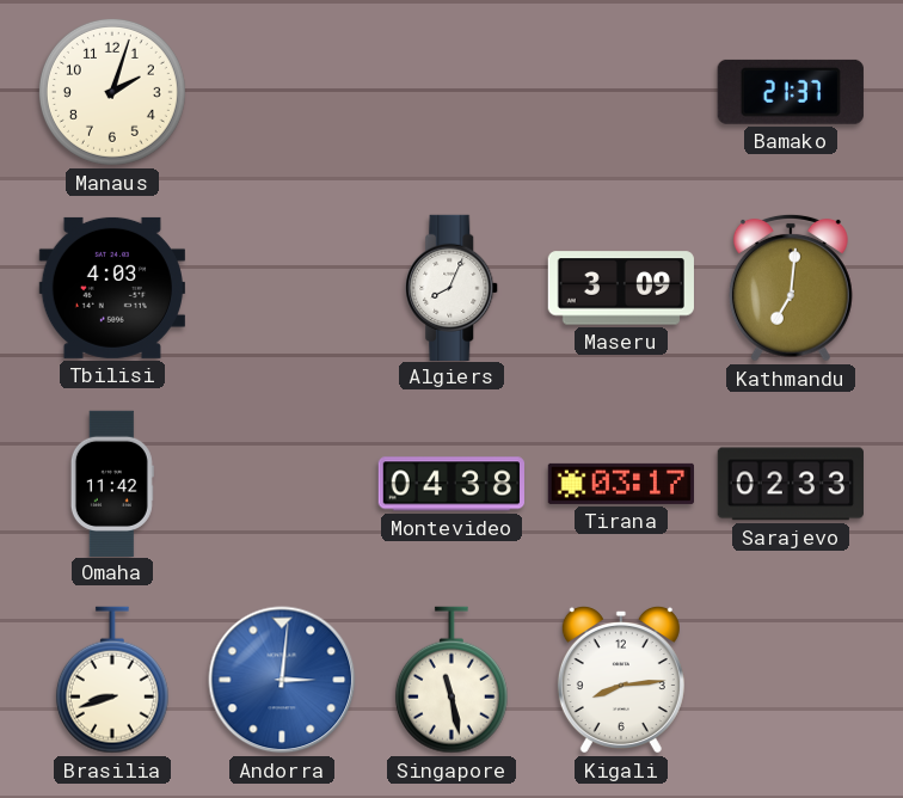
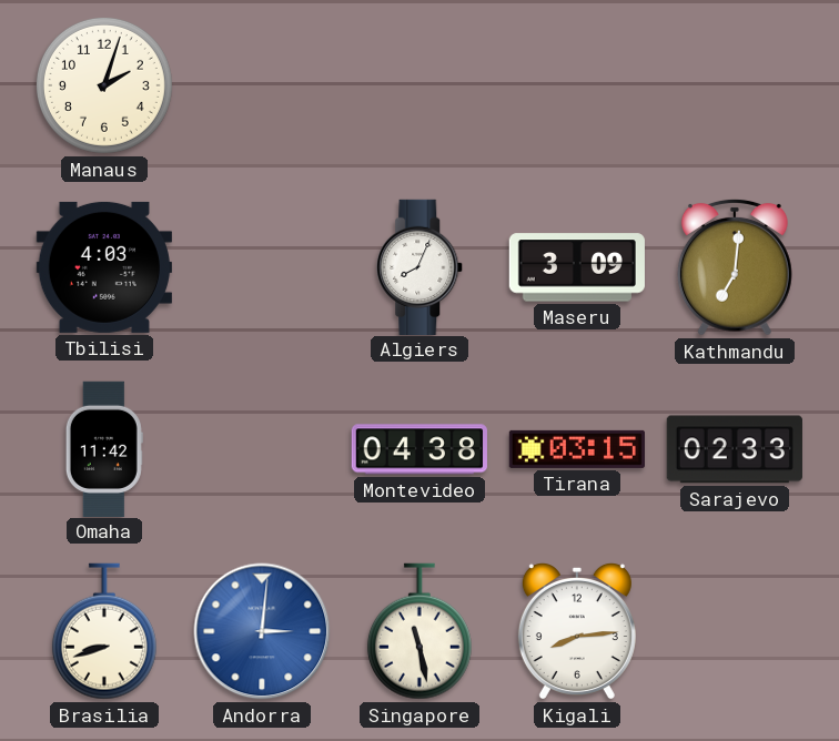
Bamako: 21:37 -> none
Tirana: 03:17 -> 03:15
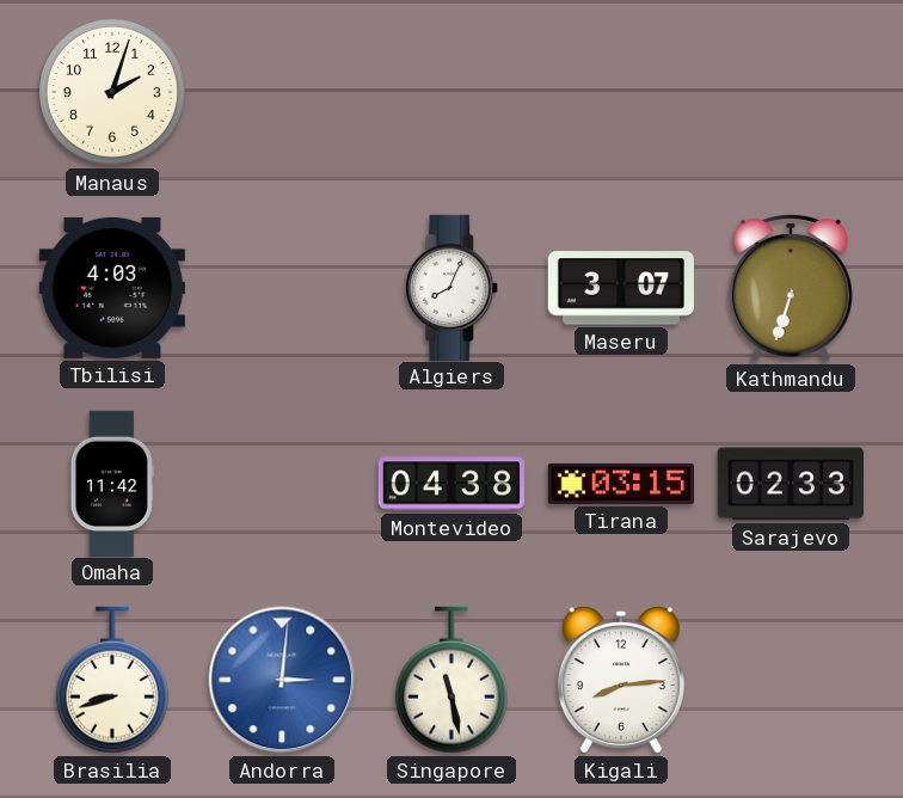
Maseru: 3:09 -> 3:07
Kathmandu: 7:01 -> 6:33
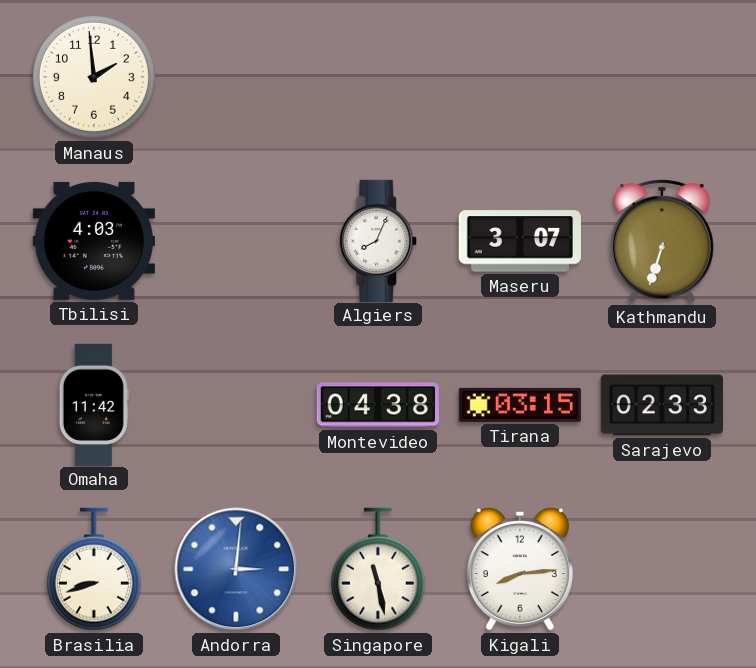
Manaus: 2:03 -> 1:59
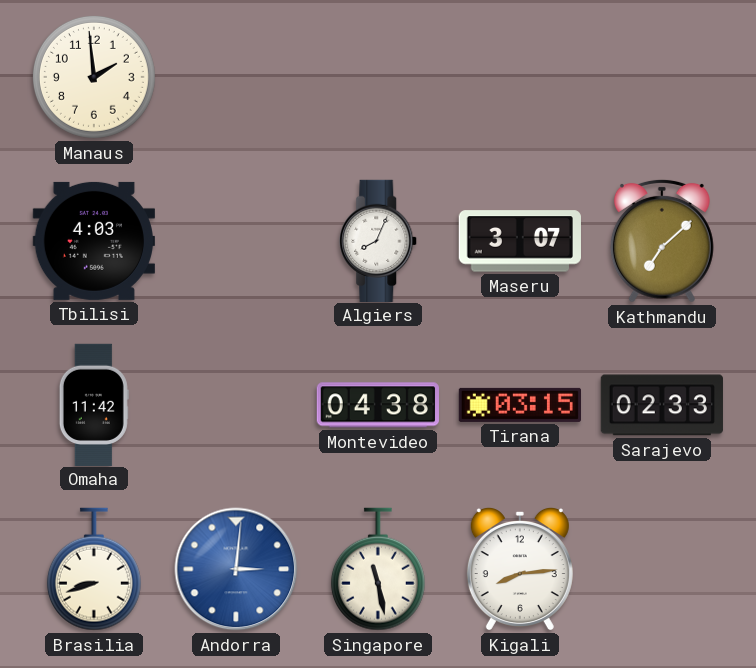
Kathmandu: 6:33 -> 7:08
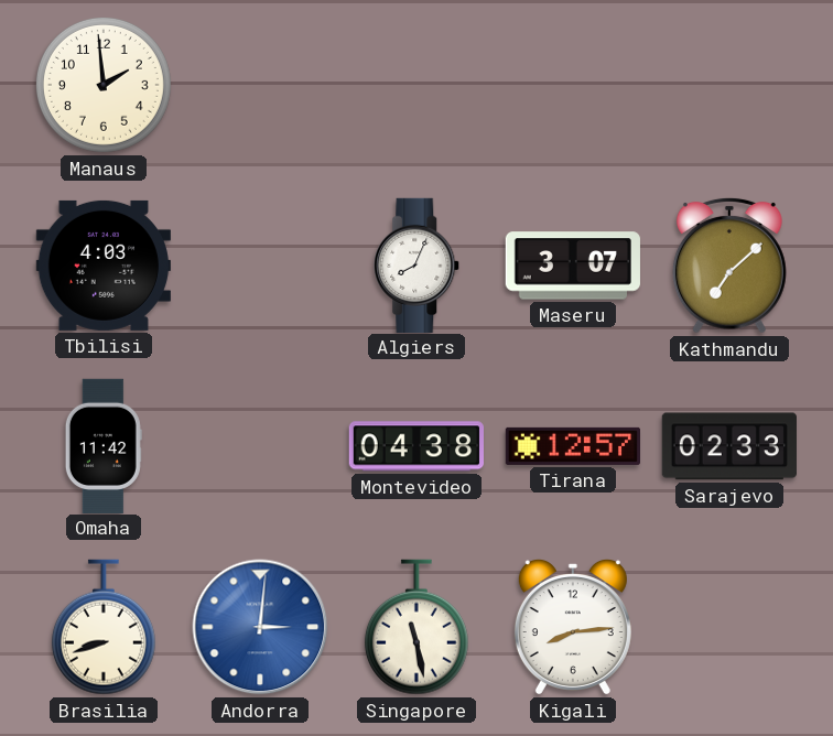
Tirana: 03:15 -> 12:57
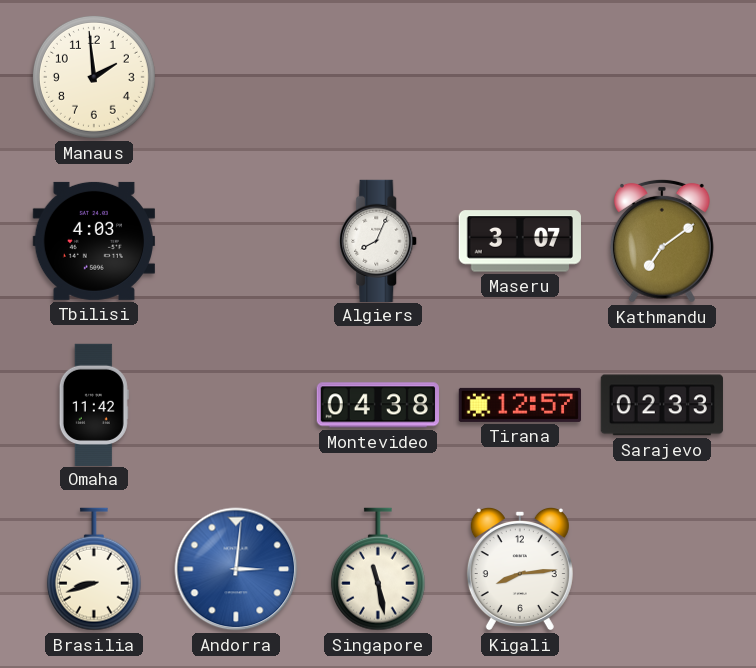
Kathmandu: 7:08 -> 7:09
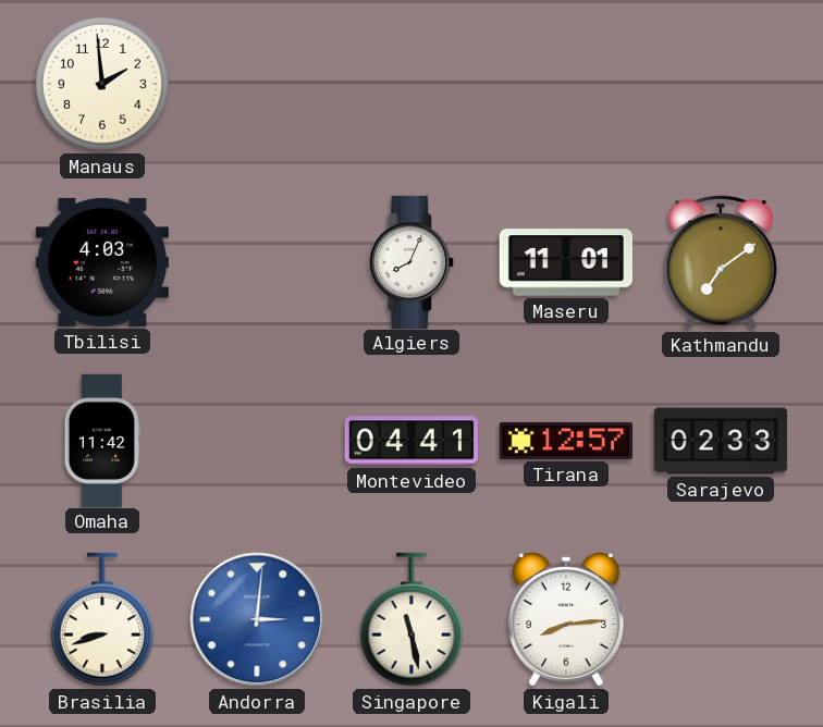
Maseru: 3:07 -> 11:01
Montevideo: 04:38 -> 04:41
